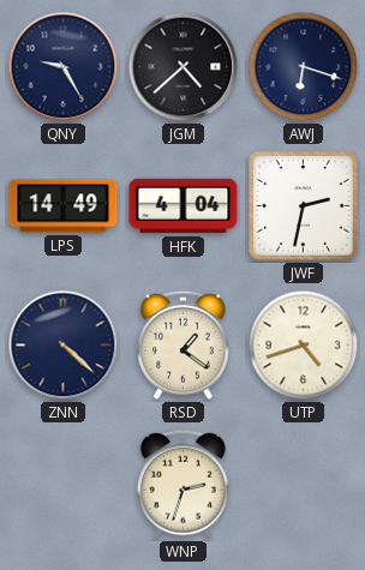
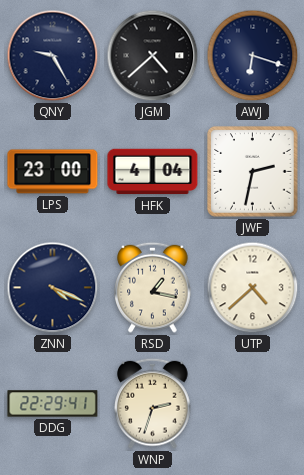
LPS: 14:49 -> 23:00
ZNN: 4:22 -> 4:19
RSD: 1:21 -> 1:17
UTP: 4:42 -> 4:38
DDG: none -> 22:29
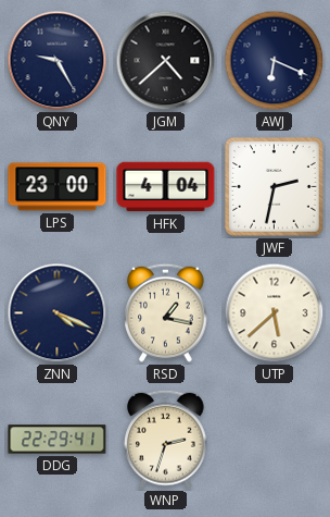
AWJ: 6:18 -> 6:19
UTP: 4:38 -> 5:38
